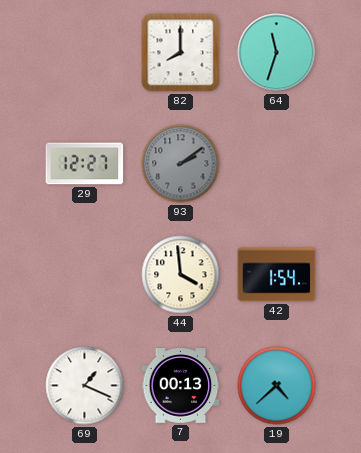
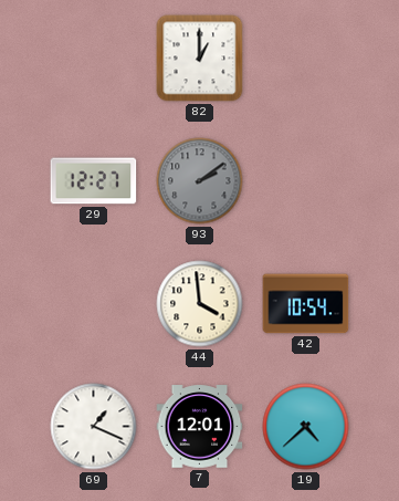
82: 8:00 -> 1:00
64: 11:33 -> none
42: 1:54 -> 10:54
7: 00:13 -> 12:01
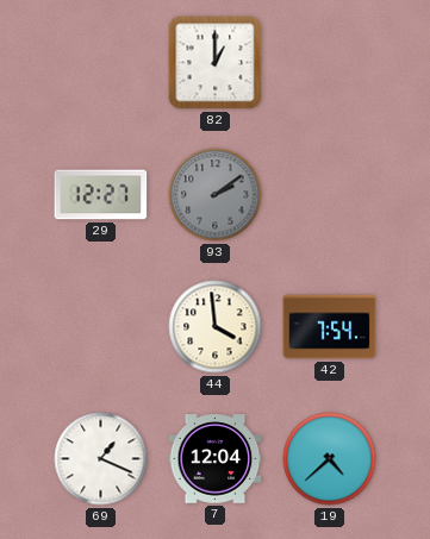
42: 10:54 -> 7:54
7: 12:01 -> 12:04
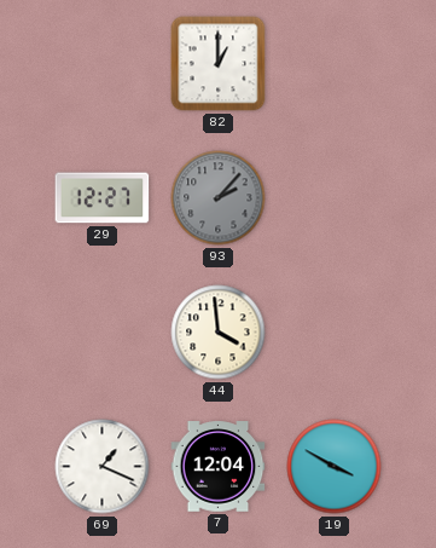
93: 2:09 -> 2:07
42: 7:54 -> none
19: 4:38 -> 3:50
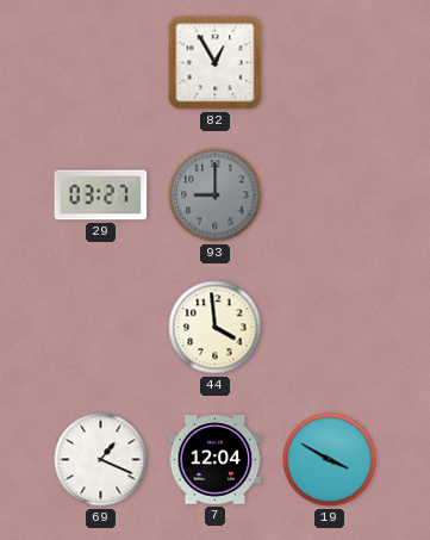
82: 1:00 -> 12:55
29: 12:27 -> 03:27
93: 2:07 -> 9:00
